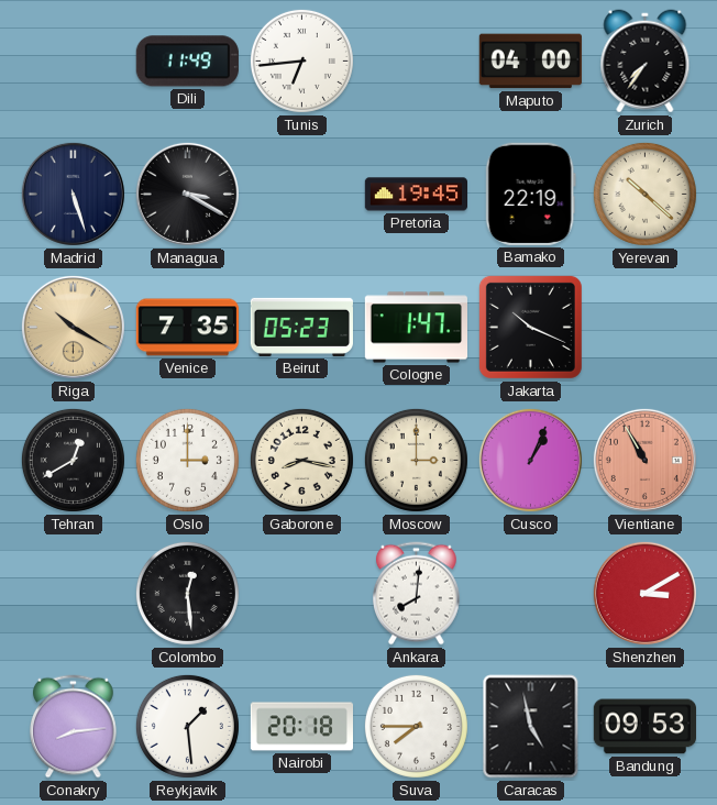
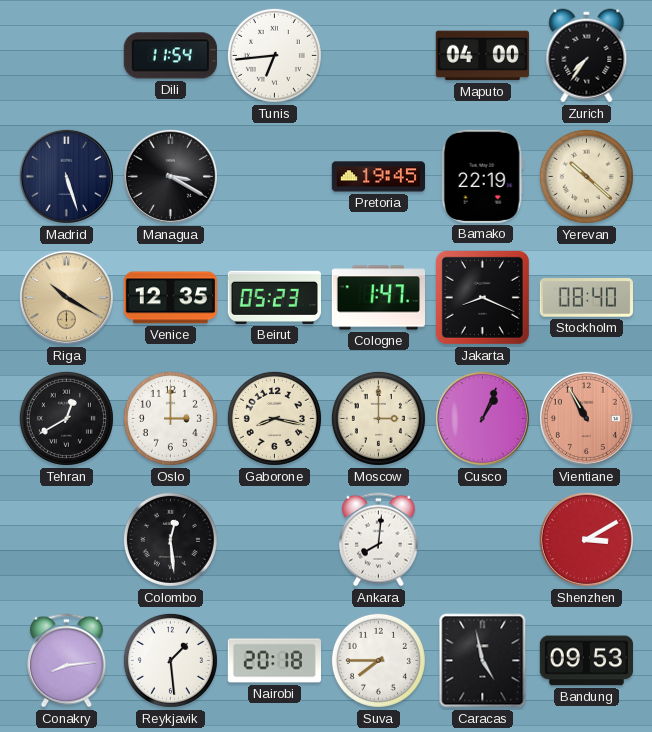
Dili: 11:49 -> 11:54
Venice: 7:35 -> 12:35
Jakarta: 10:19 -> 8:19
Stockholm: none -> 08:40
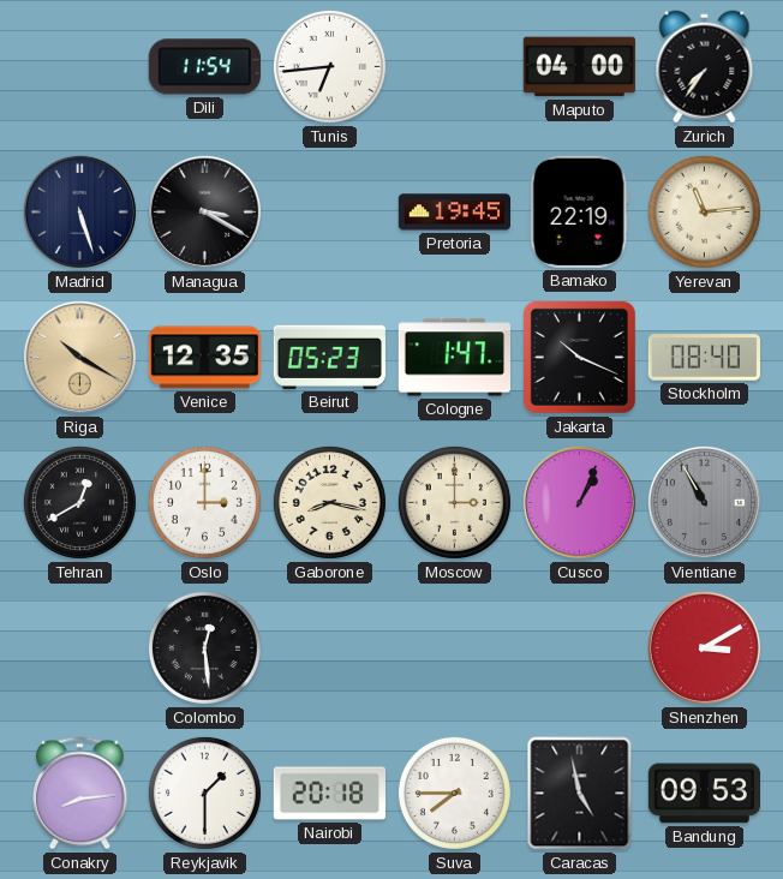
Yerevan: 10:22 -> 11:14
Jakarta: 8:19 -> 10:19
Vientiane dial: salmon -> grey
Ankara: 8:01 -> none
Reykjavik: 1:29 -> 1:30
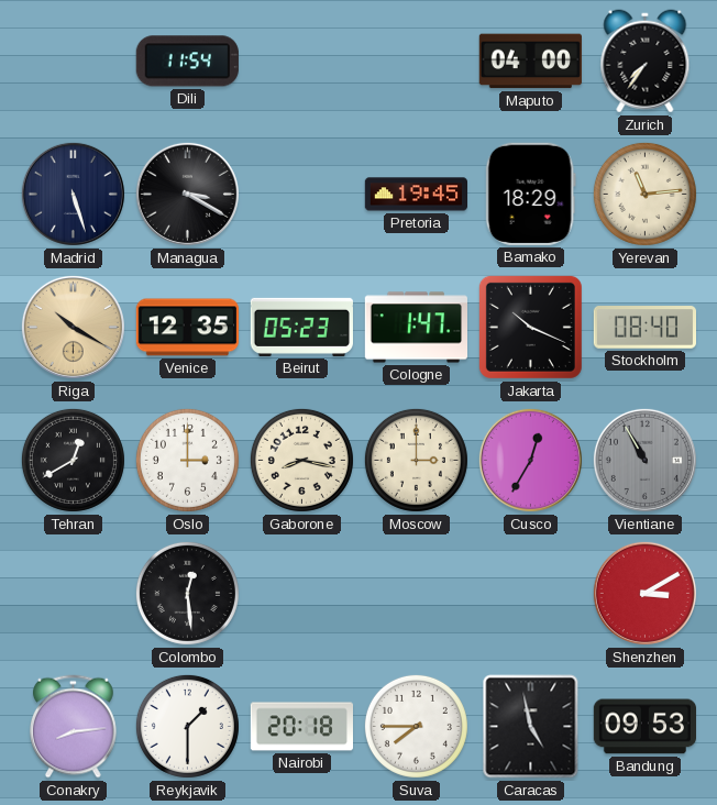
Tunis: 6:44 -> none
Bamako: 22:19 -> 18:29
Cusco: 1:04 -> 12:35
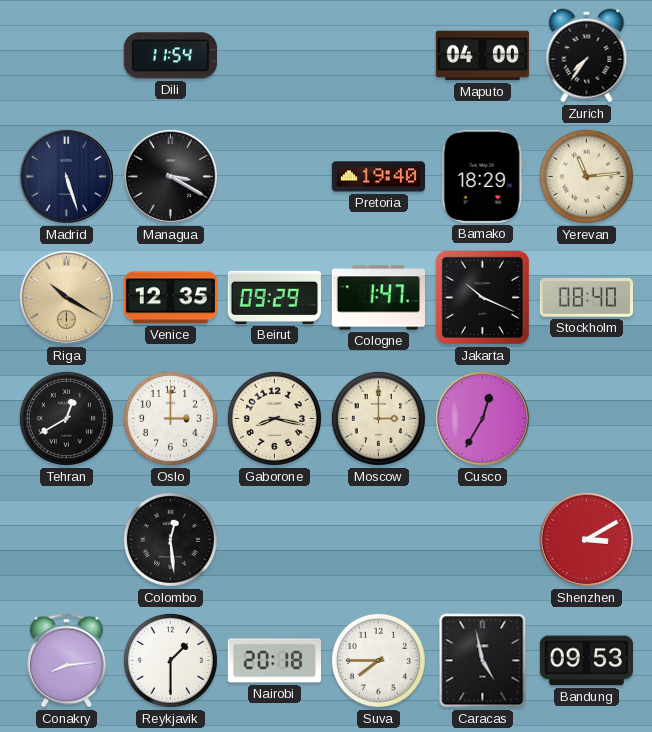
Pretoria: 19:45 -> 19:40
Beirut: 05:23 -> 09:29
Vientiane: 10:55 -> none
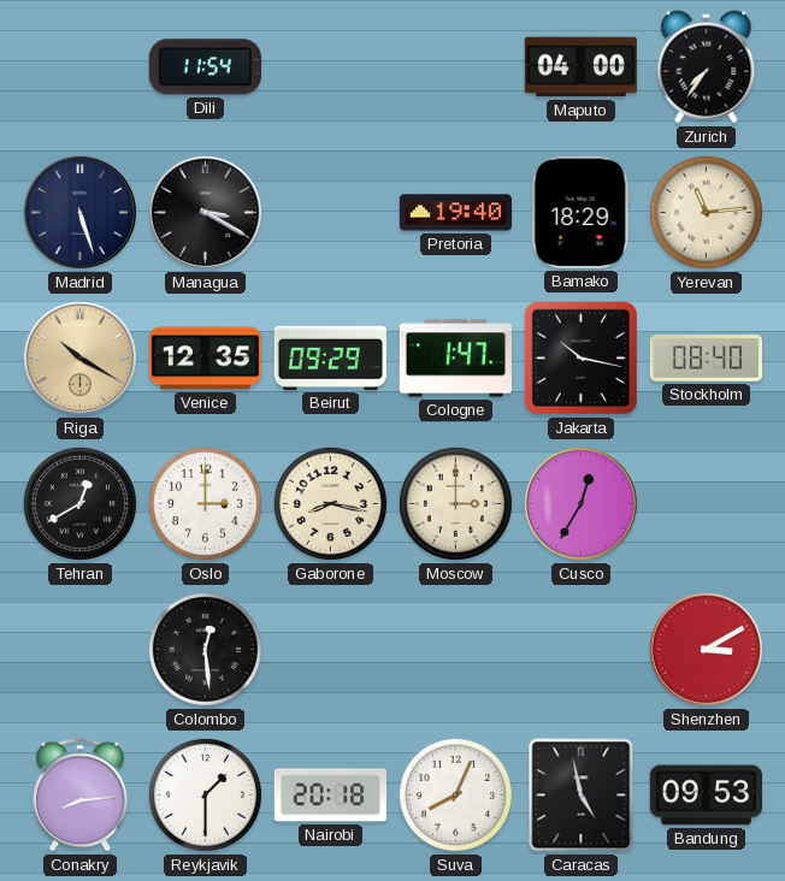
Jakarta: 10:19 -> 10:17
Suva: 7:45 -> 8:04
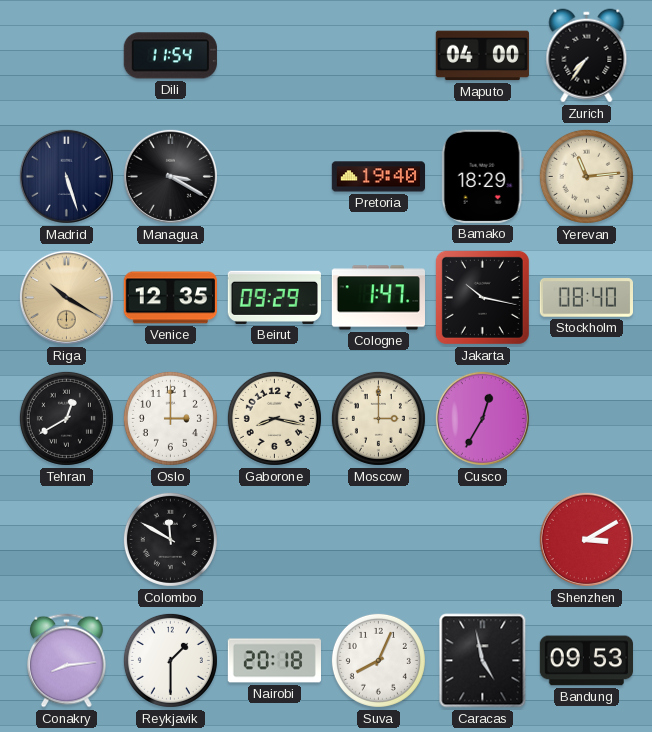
Colombo: 12:29 -> 11:50
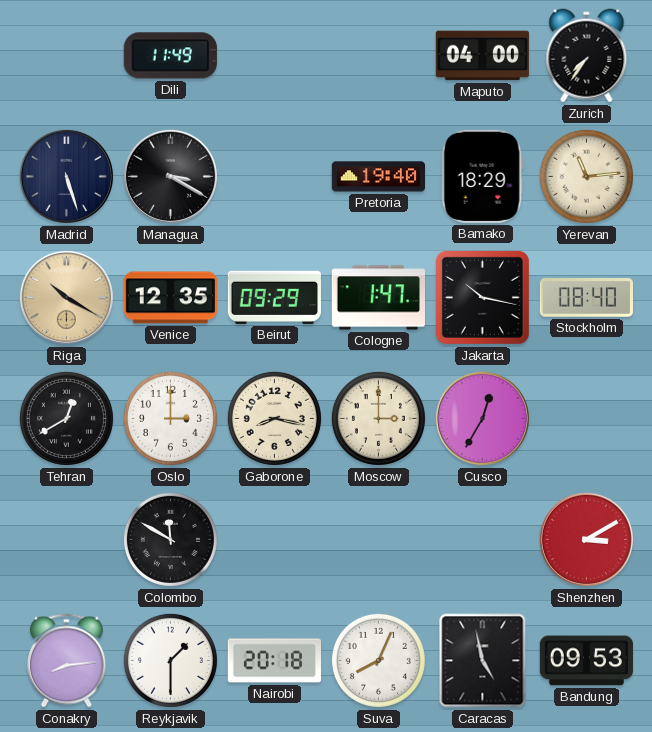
Dili: 11:54 -> 11:49
